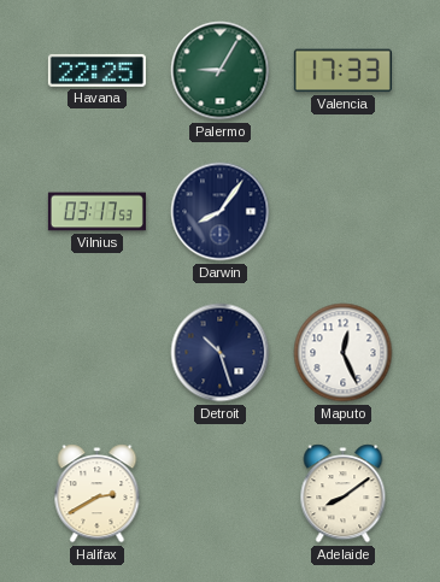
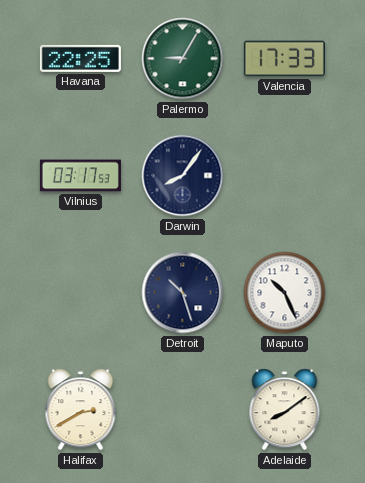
Maputo: 12:26 -> 10:26
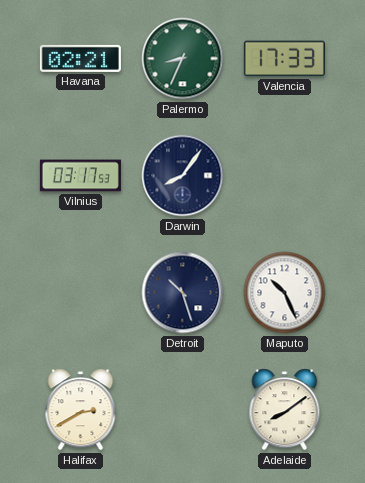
Havana: 22:25 -> 02:21
Palermo: 9:05 -> 8:34
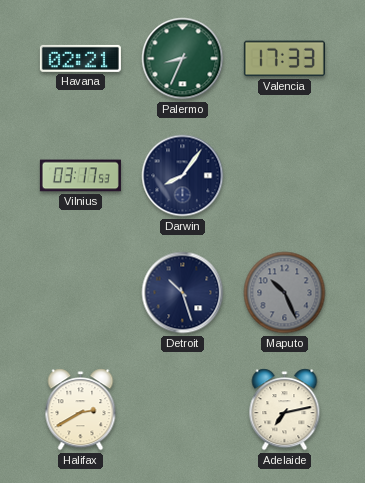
Maputo dial: white -> grey
Adelaide: 8:09 -> 7:13
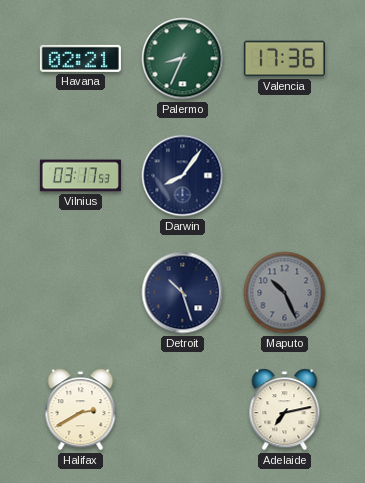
Valencia: 17:33 -> 17:36
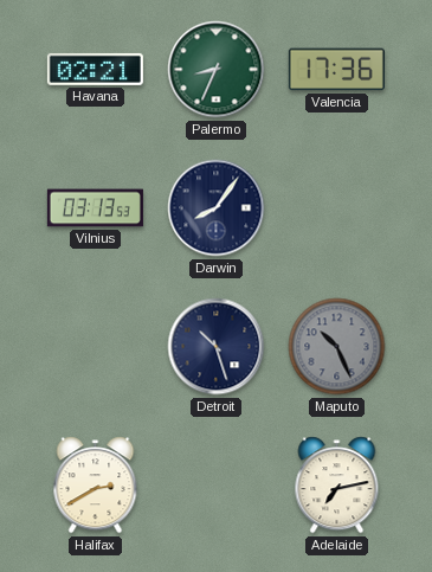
Vilnius: 03:17 -> 03:13
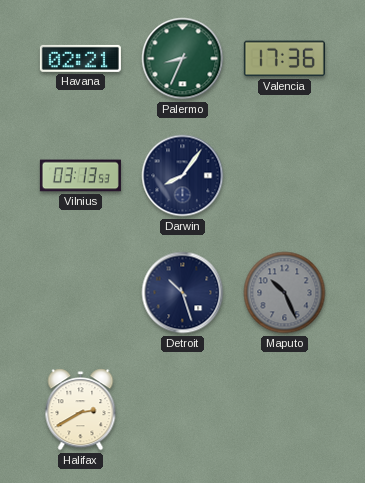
Adelaide: 7:13 -> none
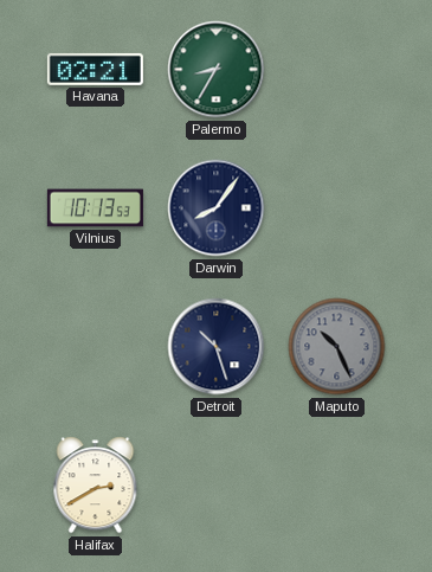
Palermo: 8:34 -> 8:35
Valencia: 17:36 -> none
Vilnius: 03:13 -> 10:13
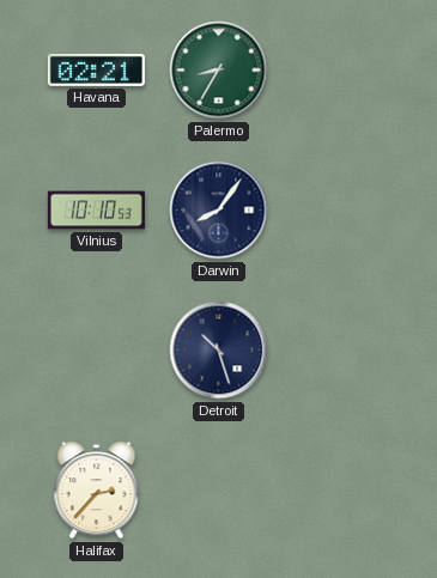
Vilnius: 10:13 -> 10:10
Maputo: 10:26 -> none
Halifax: 2:40 -> 2:37
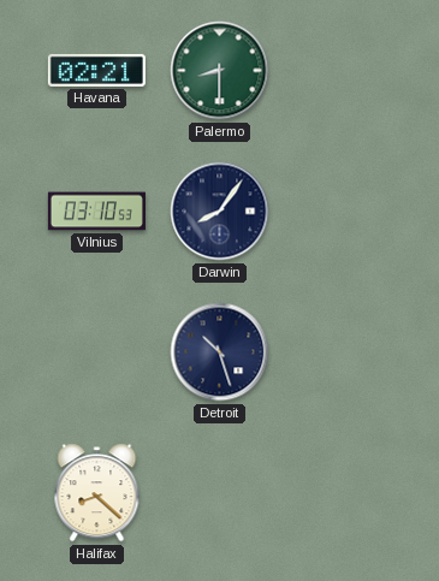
Palermo: 8:35 -> 8:30
Vilnius: 10:10 -> 03:10
Halifax: 2:37 -> 8:22
